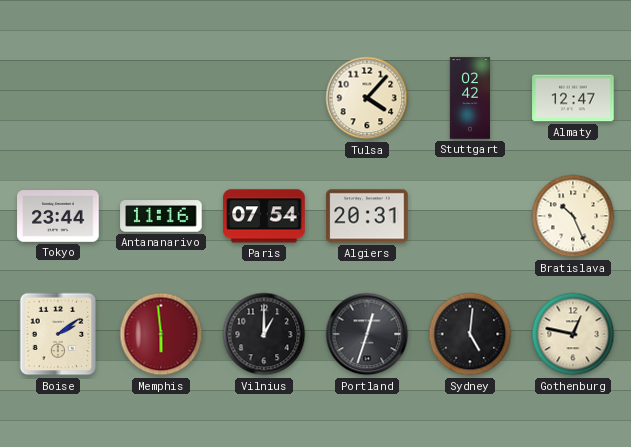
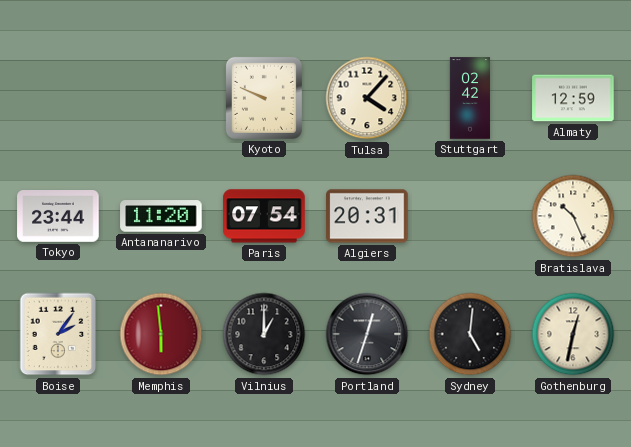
Kyoto: none -> 9:49
Almaty: 12:47 -> 12:59
Antananarivo: 11:16 -> 11:20
Boise: 2:09 -> 2:06
Gothenburg: 12:47 -> 12:32
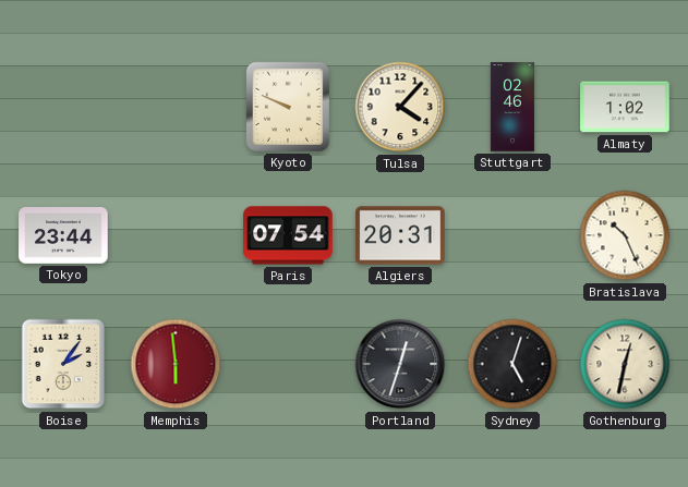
Stuttgart: 02:42 -> 02:46
Almaty: 12:59 -> 1:02
Antananarivo: 11:20 -> none
Vilnius: 1:00 -> none
Sydney: 5:01 -> 5:03
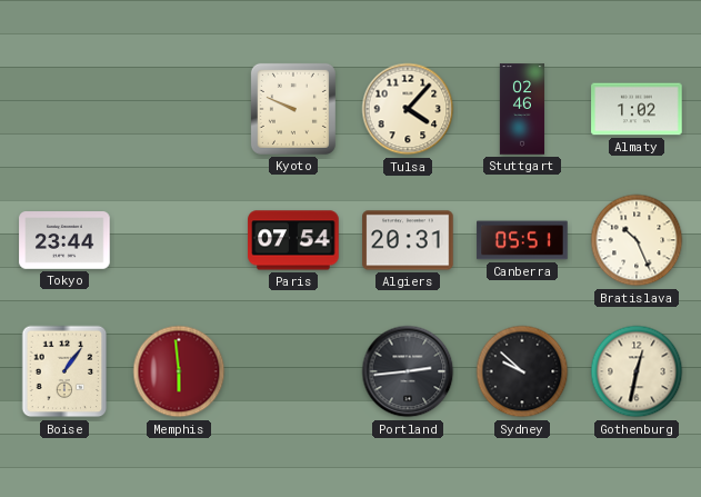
Canberra: none -> 05:51
Boise: 2:06 -> 1:06
Portland: 12:33 -> 2:44
Sydney: 5:03 -> 9:52
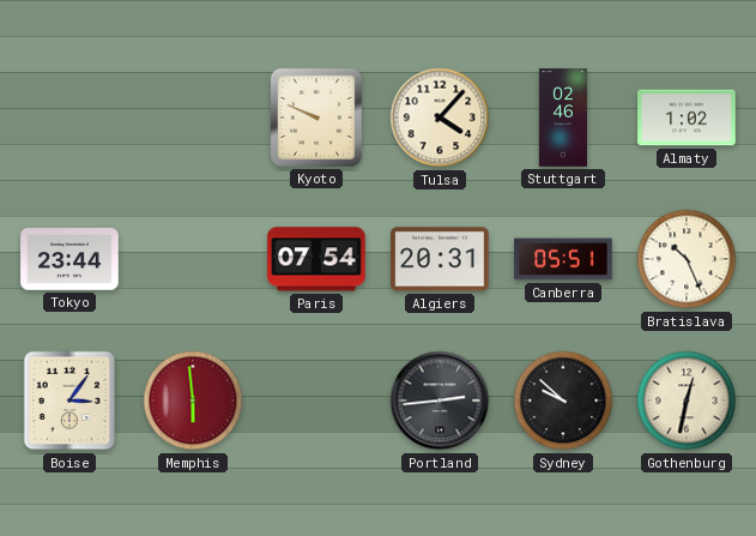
Boise: 1:06 -> 3:06
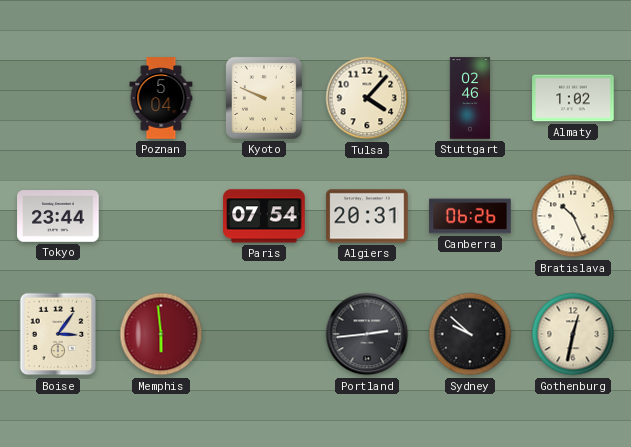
Poznan: none -> 5:04
Canberra: 05:51 -> 06:26
